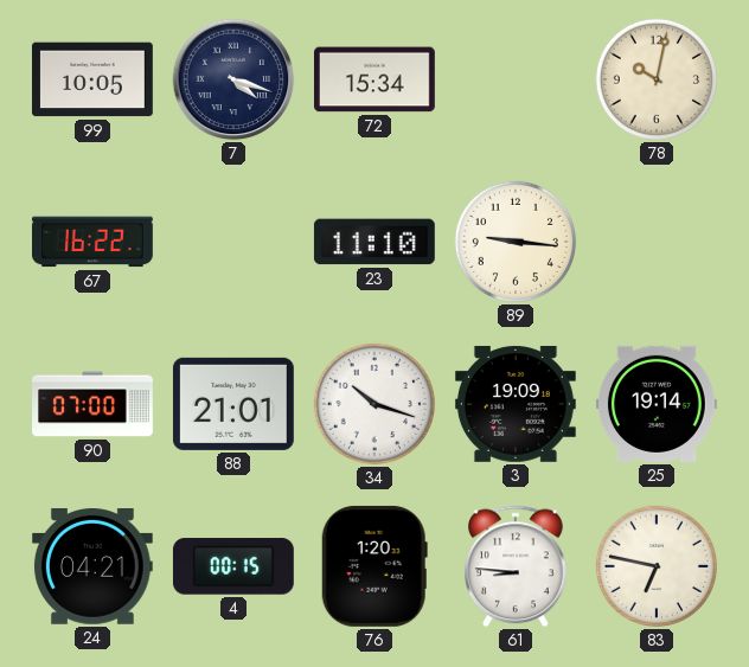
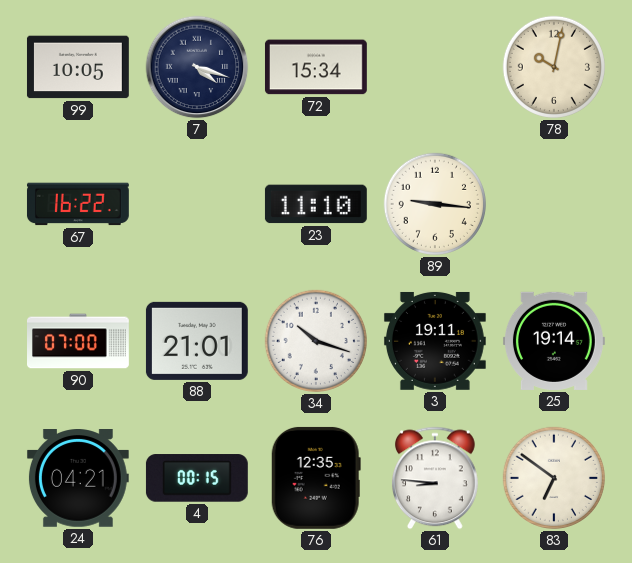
3: 19:09 -> 19:11
76: 1:20 -> 12:35
83: 6:47 -> 6:51
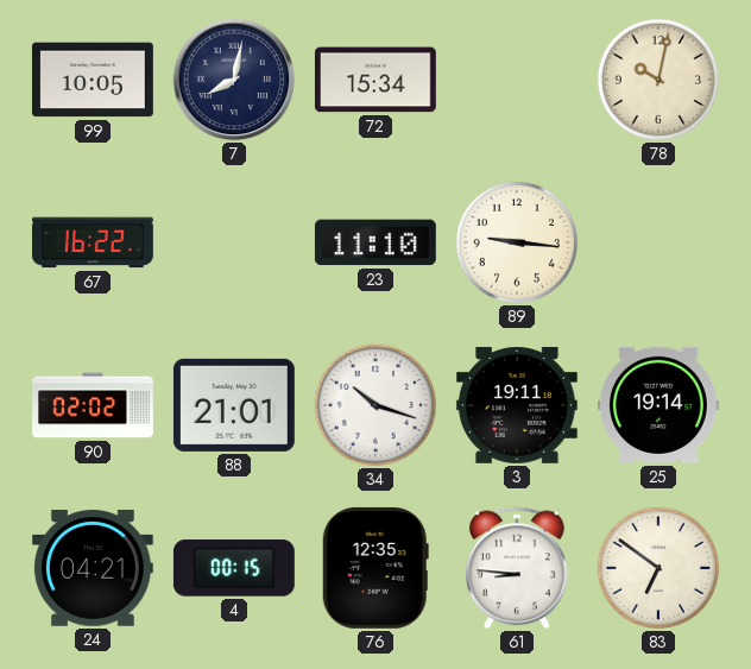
7: 4:18 -> 8:02
90: 07:00 -> 02:02
